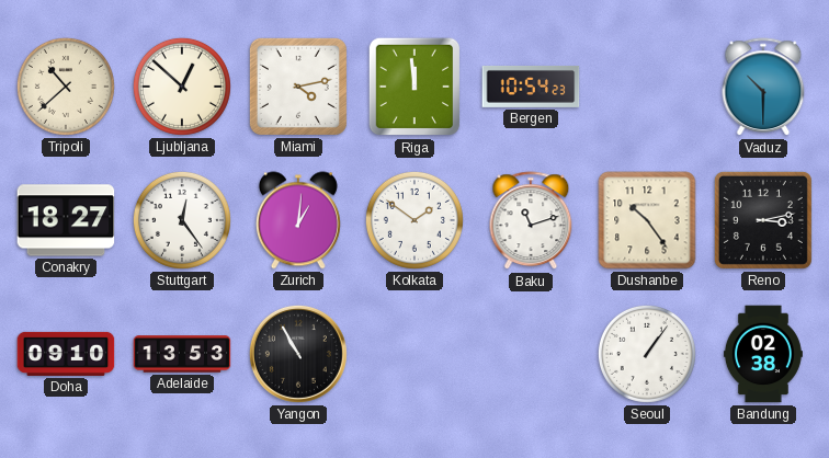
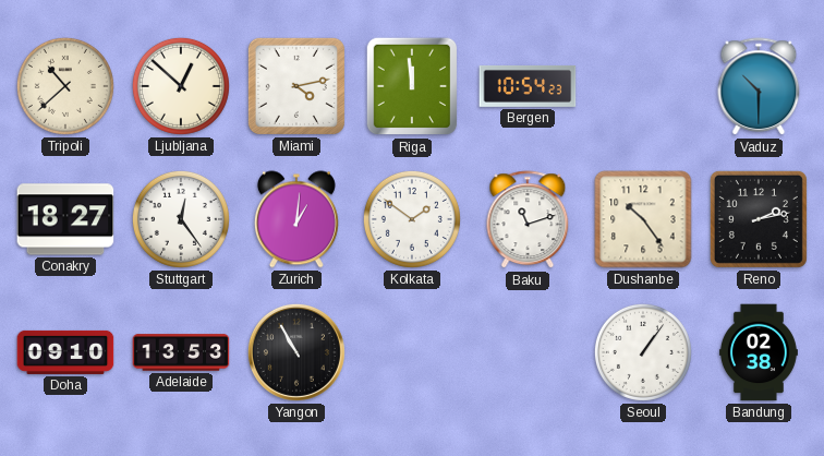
Reno: 3:13 -> 2:13
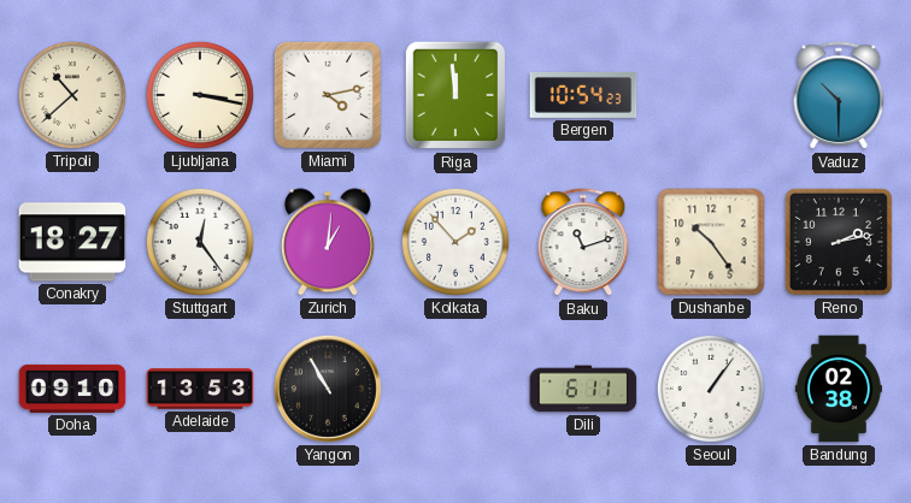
Ljubljana: 12:52 -> 3:17
Kolkata: 1:51 -> 1:53
Dili: none -> 6:11
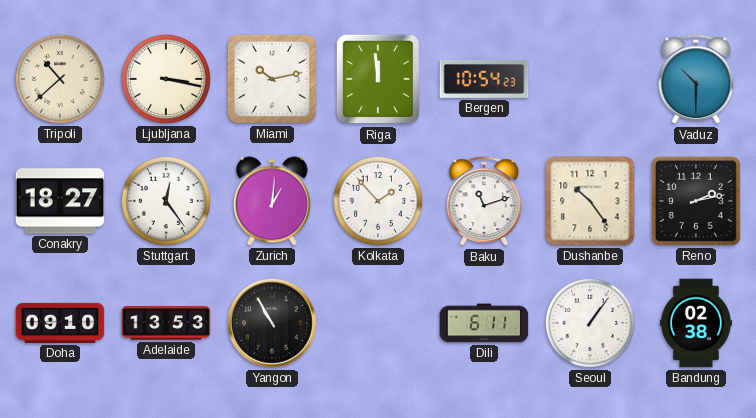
Miami: 4:13 -> 10:13
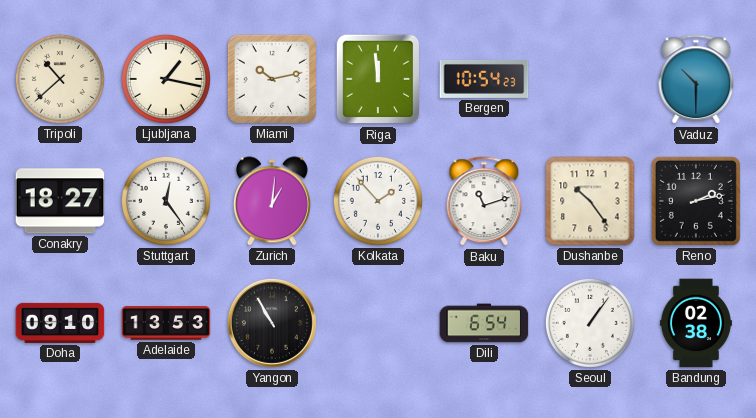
Ljubljana: 3:17 -> 1:17
Dili: 6:11 -> 6:54
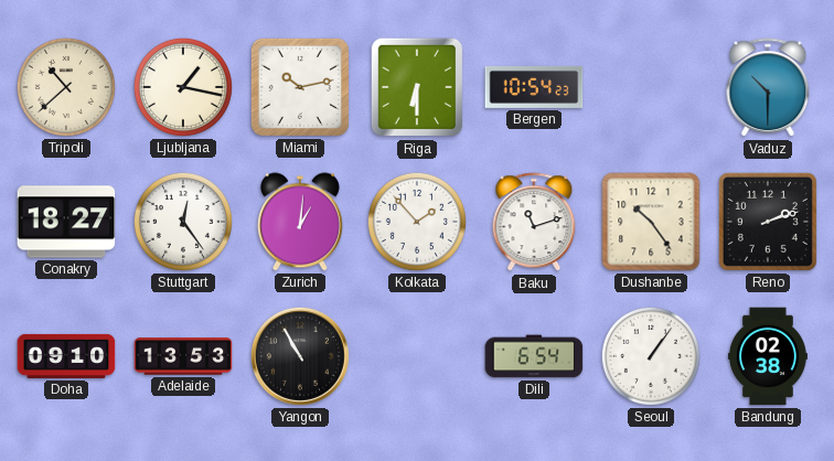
Riga: 11:59 -> 6:30
Reno: 2:13 -> 2:12
